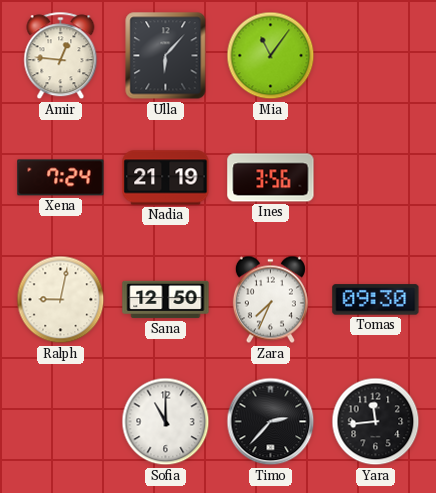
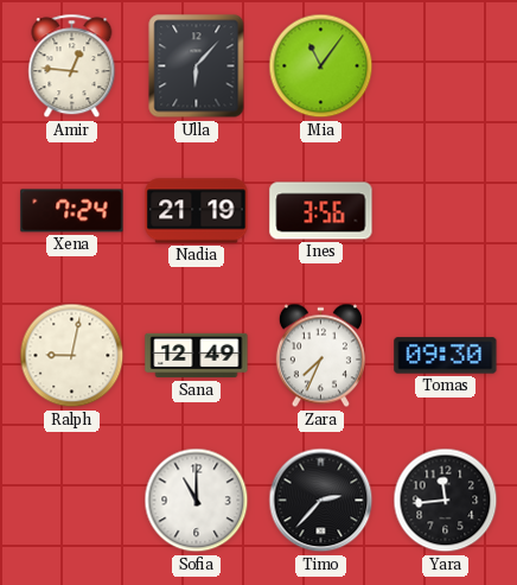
Sana: 12:50 -> 12:49
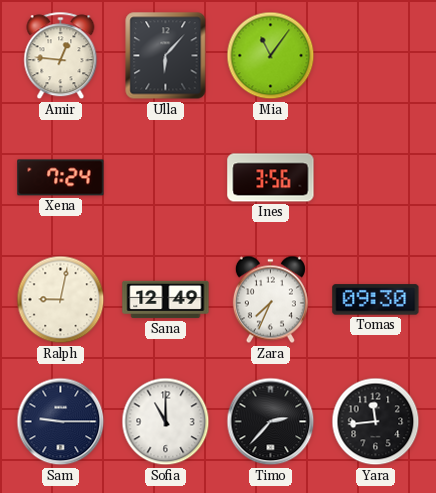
Nadia: 21:19 -> none
Sam: none -> 9:15
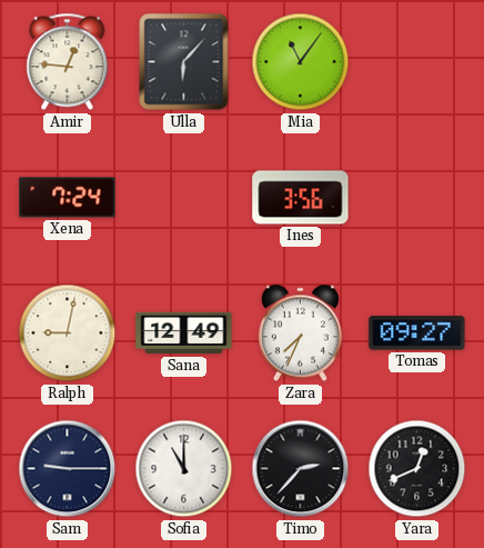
Tomas: 09:30 -> 09:27
Yara: 11:44 -> 12:41
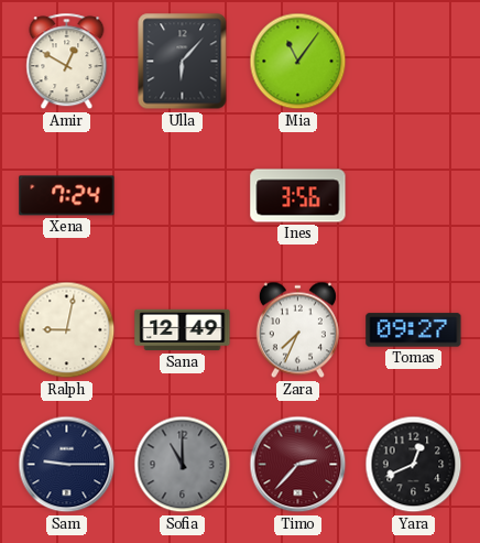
Amir: 12:46 -> 12:50
Sofia dial: white -> grey
Timo dial: black -> burgundy
